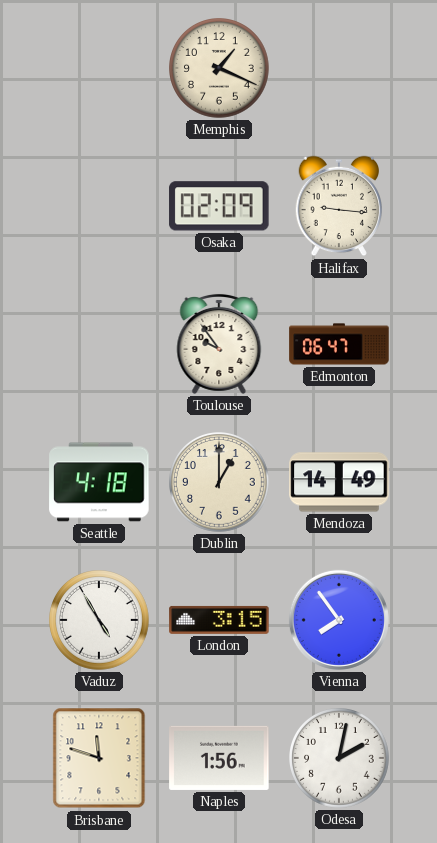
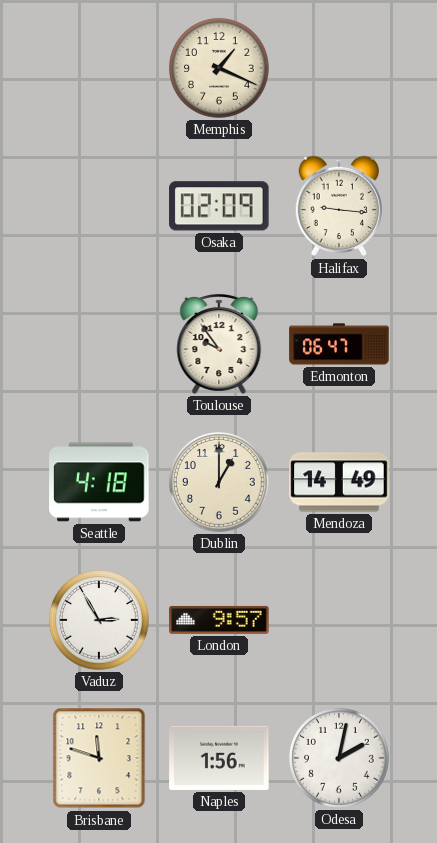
Vaduz: 4:55 -> 2:55
London: 3:15 -> 9:57
Vienna: 7:54 -> none
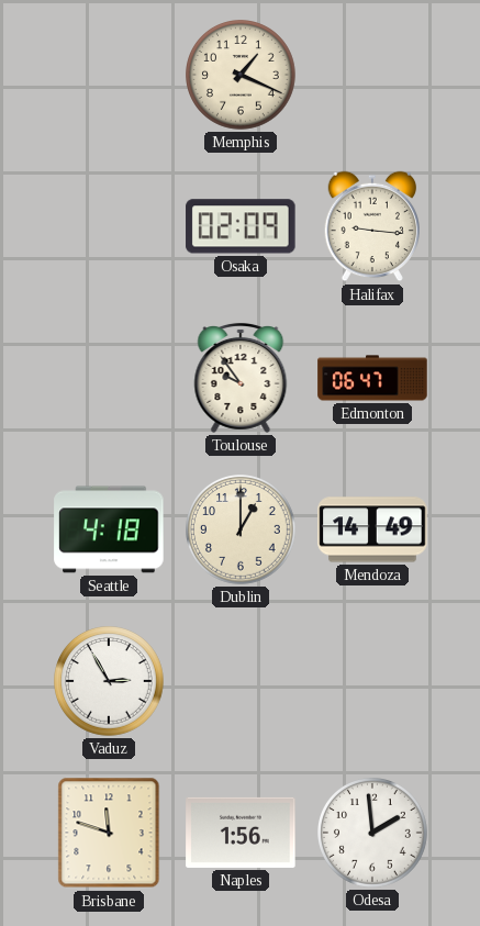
London: 9:57 -> none
Odesa: 2:02 -> 1:59
